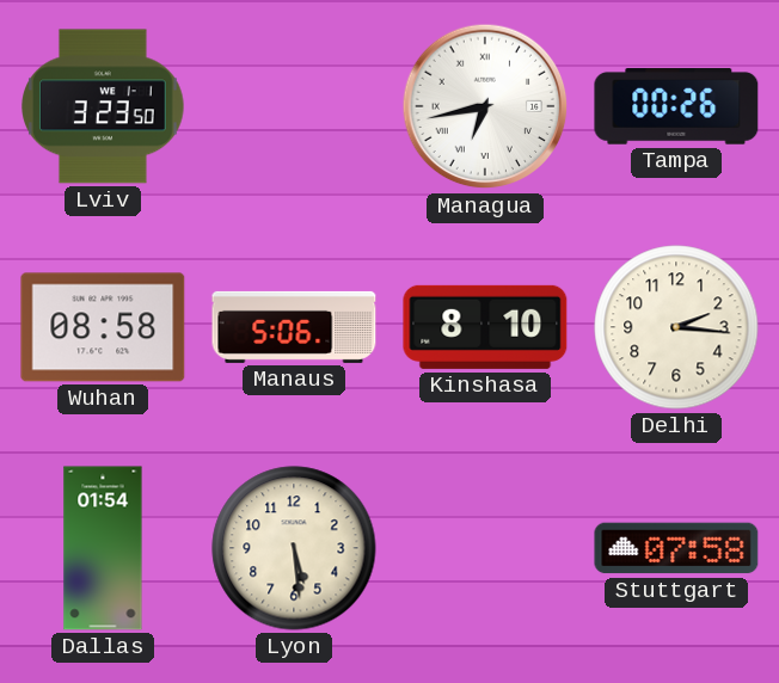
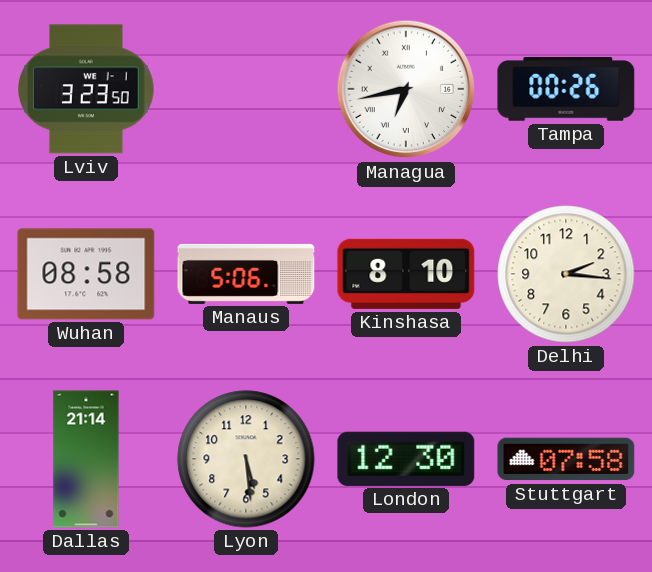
Dallas: 01:54 -> 21:14
London: none -> 12:30
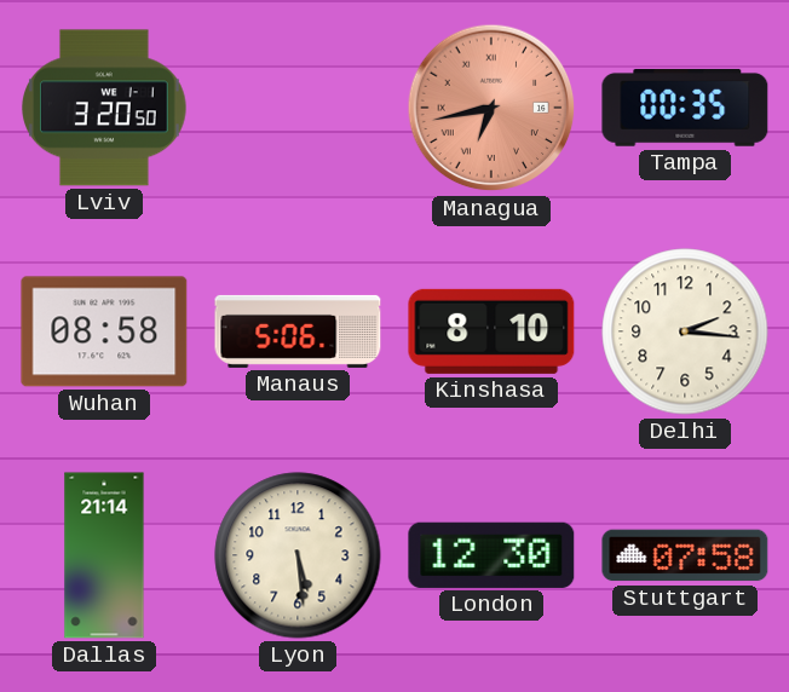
Lviv: 3:23 -> 3:20
Managua dial: white -> salmon
Tampa: 00:26 -> 00:35
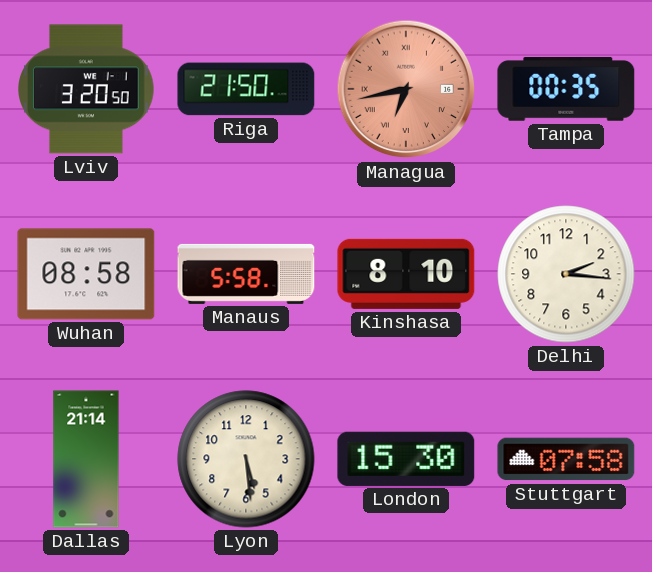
Riga: none -> 21:50
Manaus: 5:06 -> 5:58
London: 12:30 -> 15:30
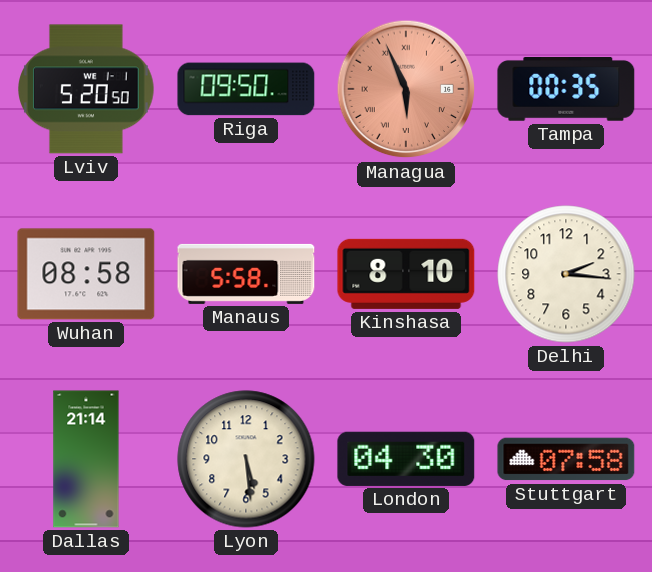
Lviv: 3:20 -> 5:20
Riga: 21:50 -> 09:50
Managua: 6:43 -> 5:56
London: 15:30 -> 04:30
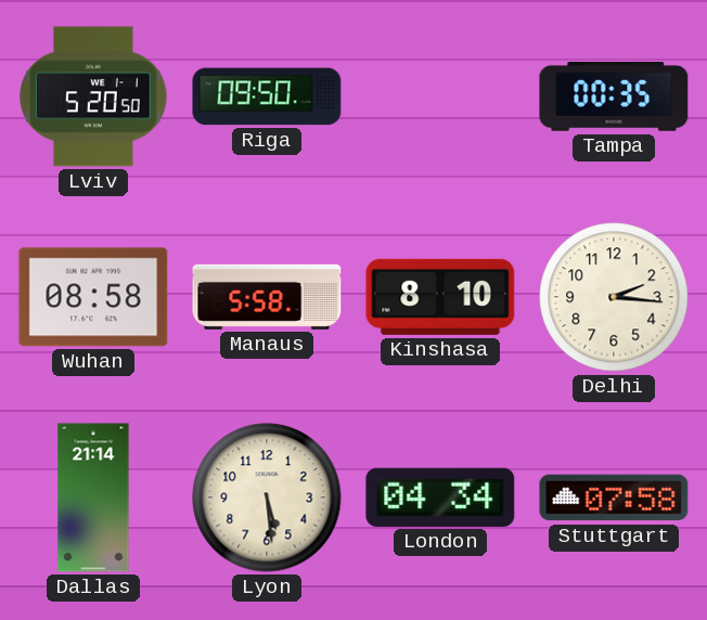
Managua: 5:56 -> none
London: 04:30 -> 04:34
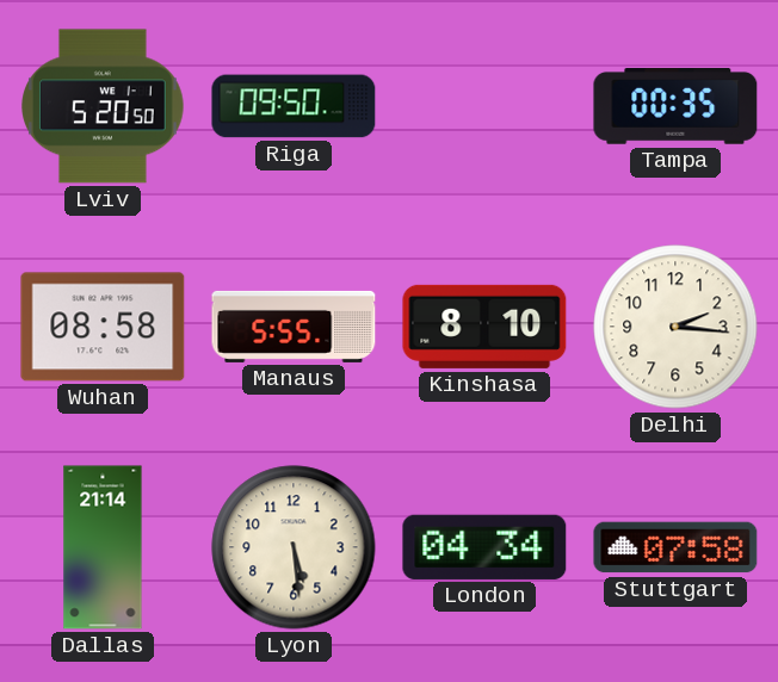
Manaus: 5:58 -> 5:55
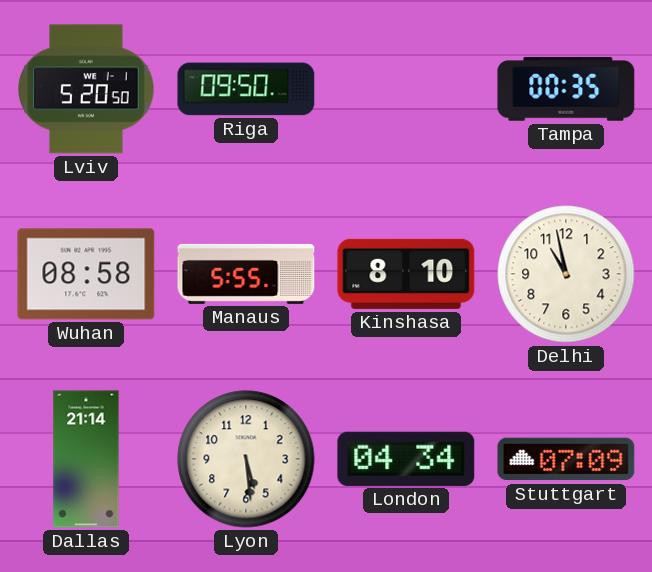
Delhi: 2:16 -> 10:58
Stuttgart: 07:58 -> 07:09
